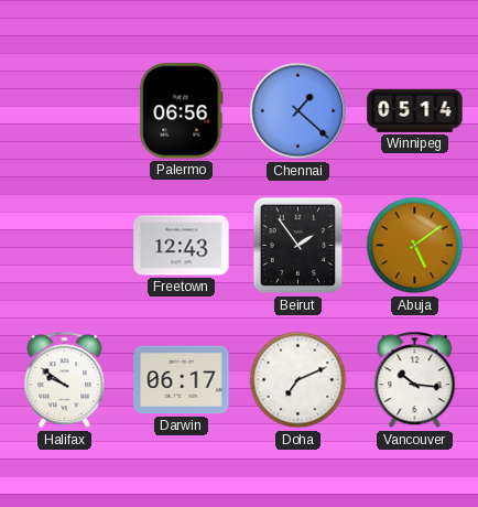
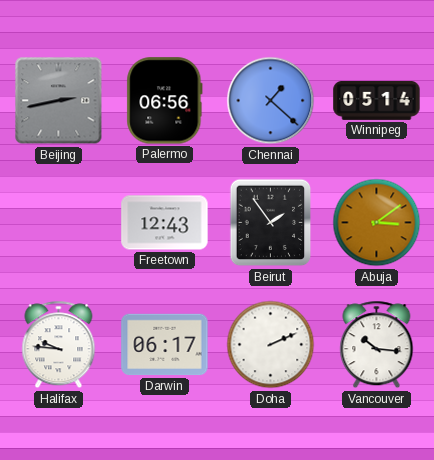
Beijing: none -> 2:43
Abuja: 5:09 -> 3:09
Halifax: 9:51 -> 9:46
Doha: 7:11 -> 2:11
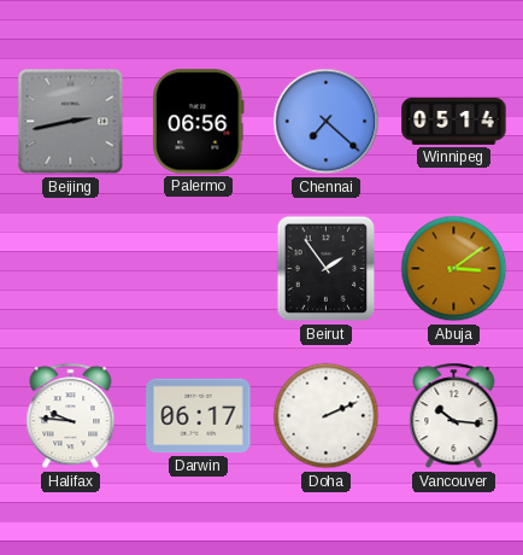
Chennai: 1:22 -> 7:22
Freetown: 12:43 -> none
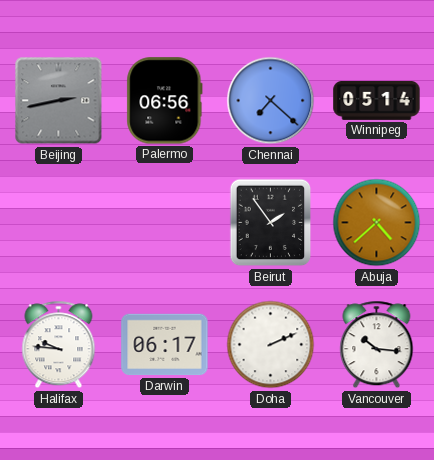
Abuja: 3:09 -> 4:38
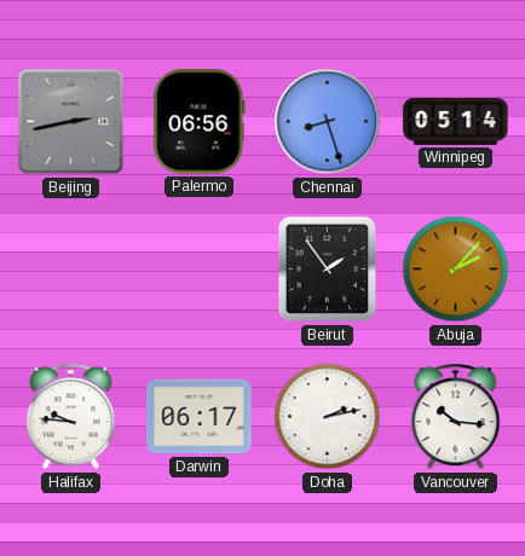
Chennai: 7:22 -> 8:27
Abuja: 4:38 -> 2:07
Doha: 2:11 -> 2:13
